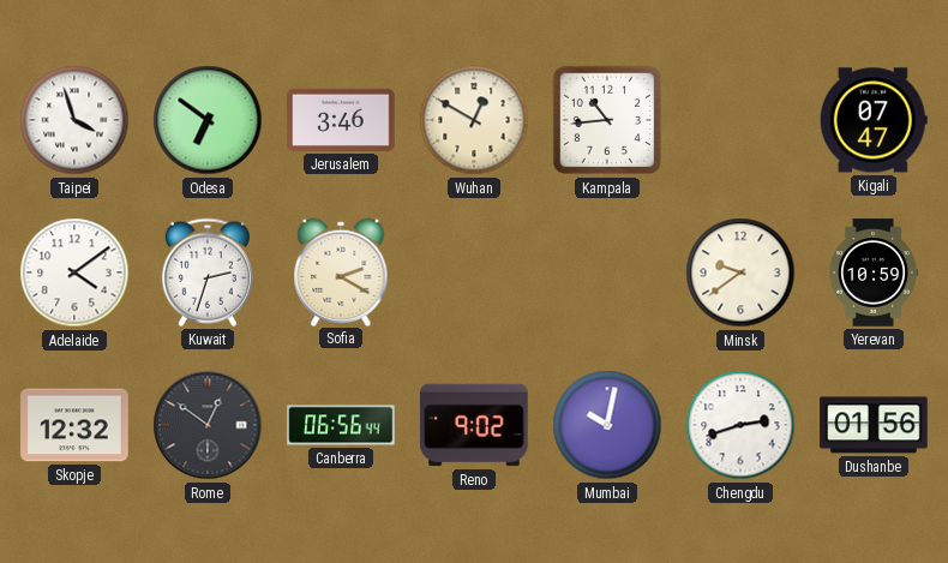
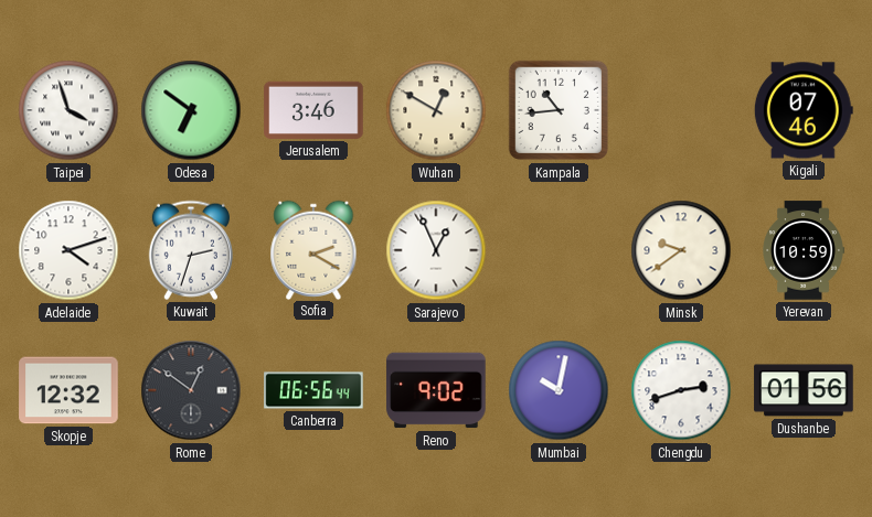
Kigali: 07:47 -> 07:46
Adelaide: 4:09 -> 4:12
Sarajevo: none -> 12:56
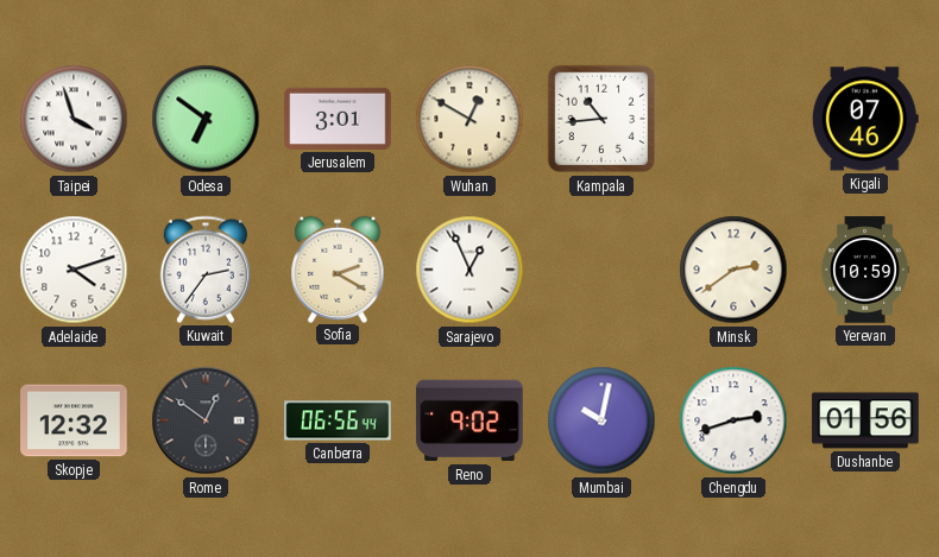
Jerusalem: 3:46 -> 3:01
Kuwait: 2:33 -> 2:36
Minsk: 9:39 -> 2:39
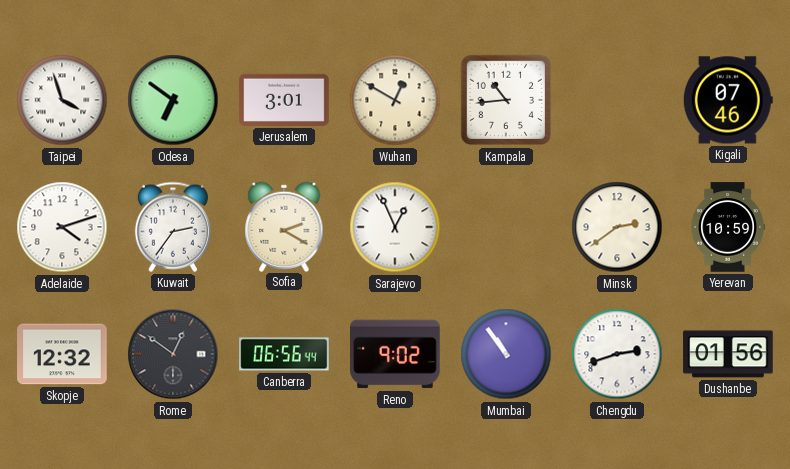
Mumbai: 10:02 -> 10:54
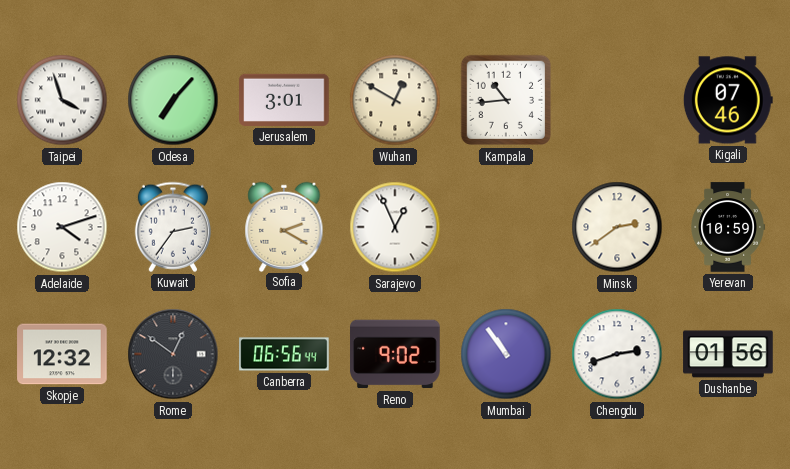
Odesa: 6:51 -> 7:07
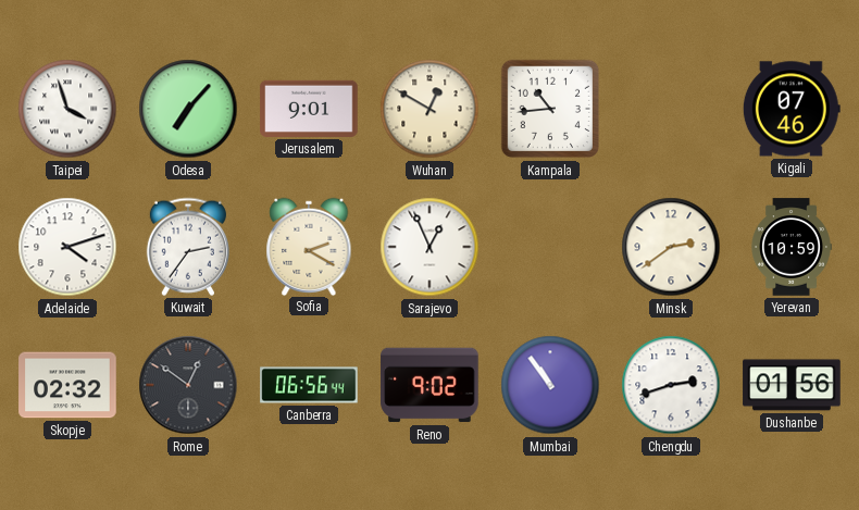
Jerusalem: 3:01 -> 9:01
Skopje: 12:32 -> 02:32
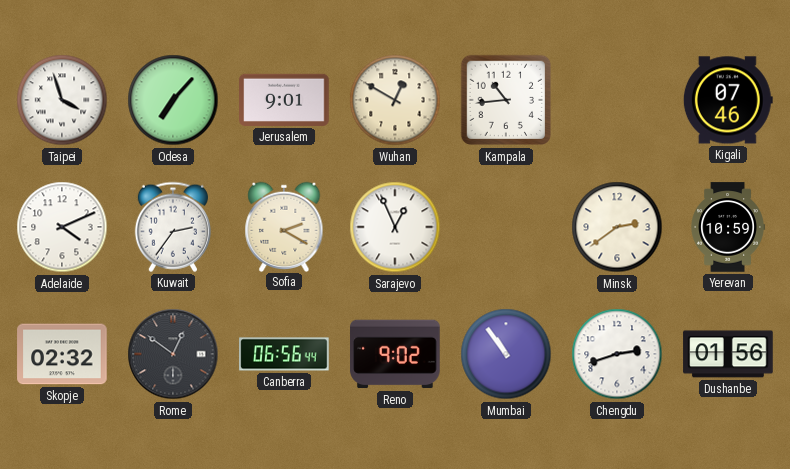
Adelaide: 4:12 -> 4:11
